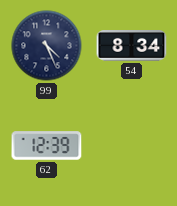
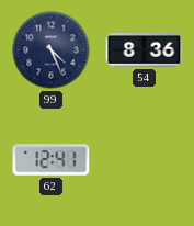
54: 8:34 -> 8:36
62: 12:39 -> 12:41
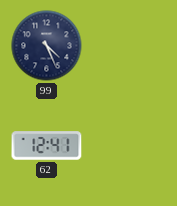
54: 8:36 -> none
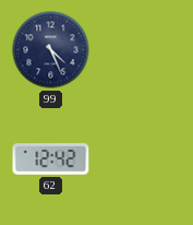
62: 12:41 -> 12:42
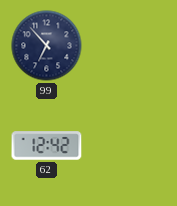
99: 4:26 -> 6:53
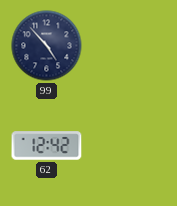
99: 6:53 -> 4:53
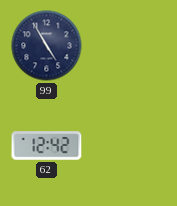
99: 4:53 -> 4:55
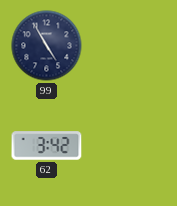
62: 12:42 -> 3:42
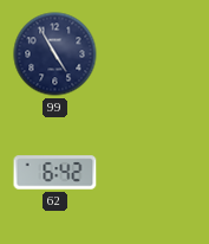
62: 3:42 -> 6:42
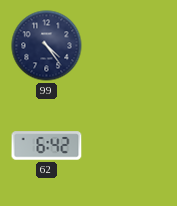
99: 4:55 -> 4:24
